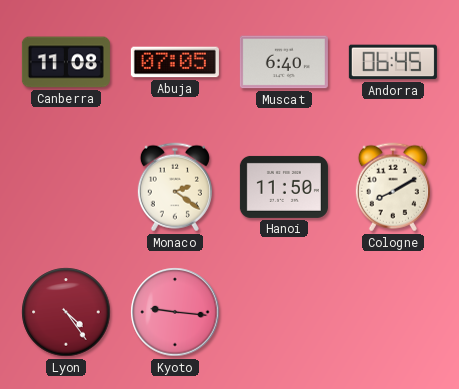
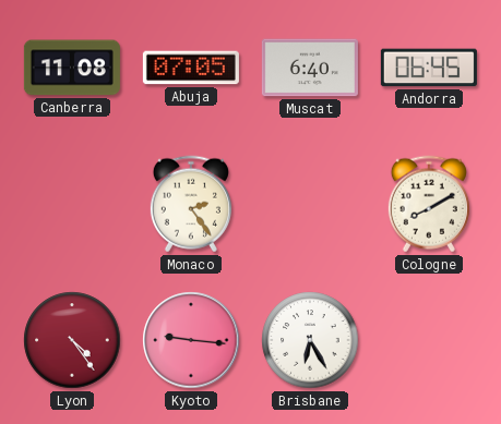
Monaco: 2:21 -> 2:24
Hanoi: 11:50 -> none
Brisbane: none -> 6:25
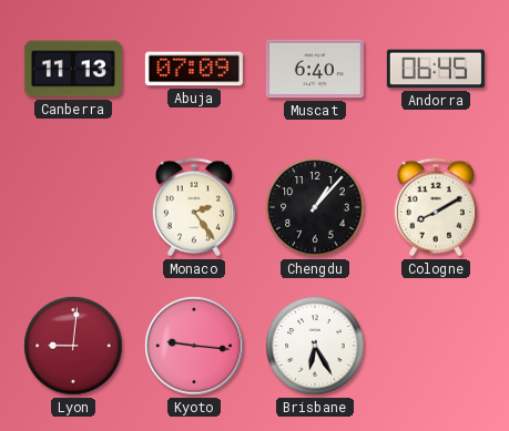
Canberra: 11:08 -> 11:13
Abuja: 07:05 -> 07:09
Chengdu: none -> 1:07
Lyon: 4:24 -> 9:01
